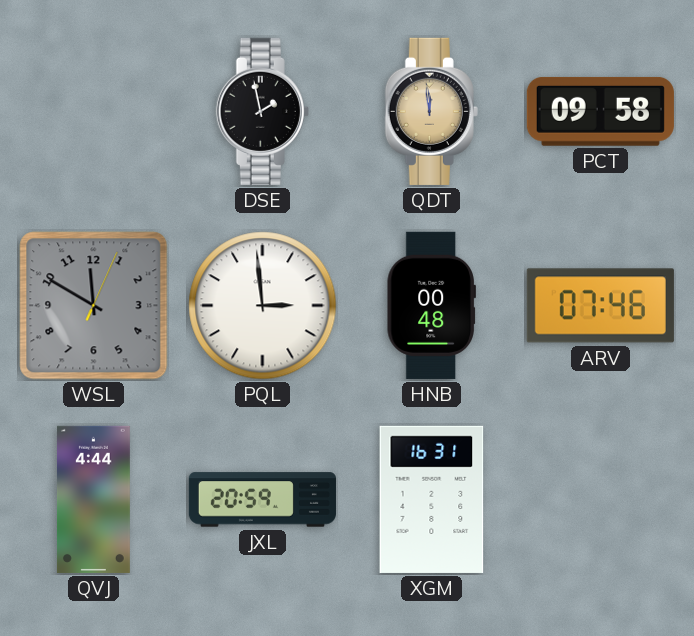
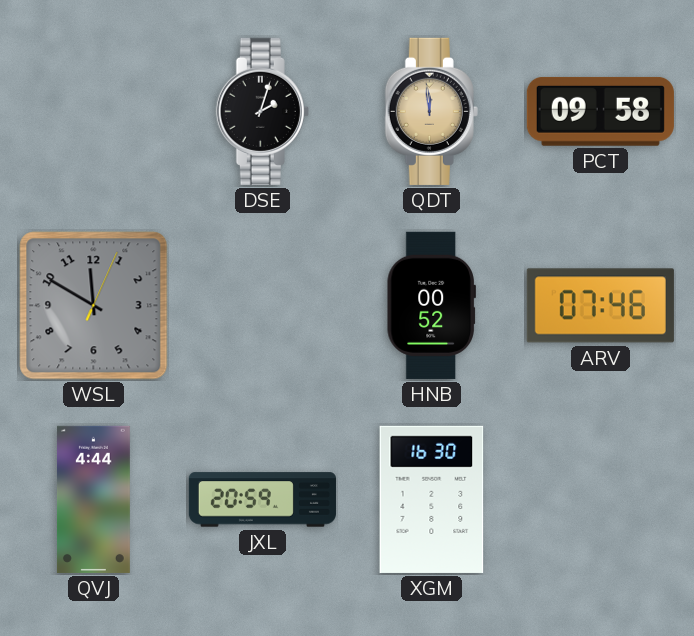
DSE: 1:58 -> 2:03
PQL: 2:59 -> none
HNB: 00:48 -> 00:52
XGM: 16:31 -> 16:30
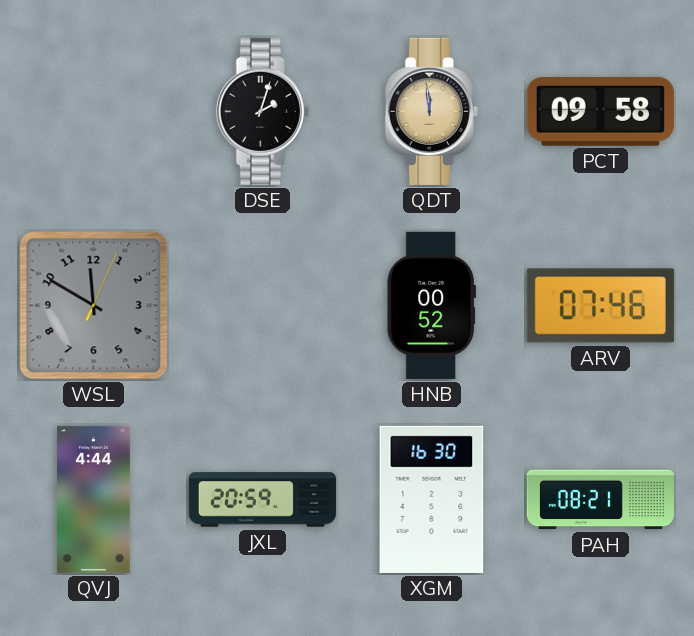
PAH: none -> 08:21
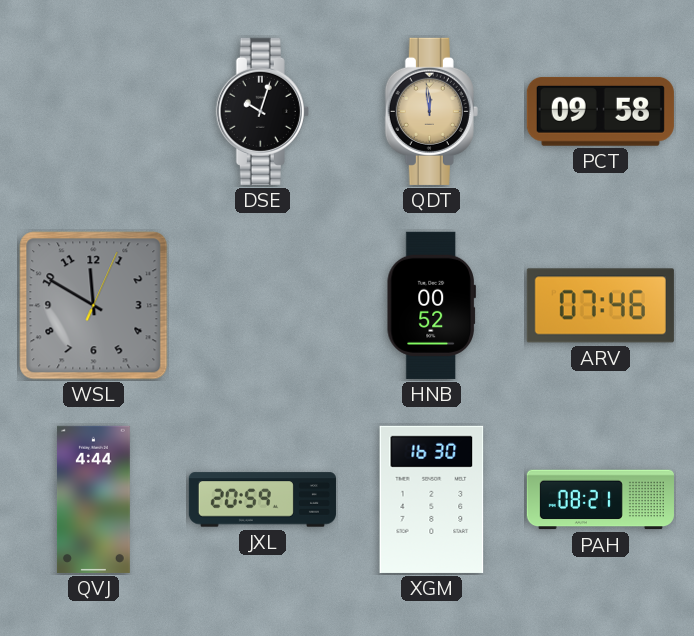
DSE: 2:03 -> 10:03
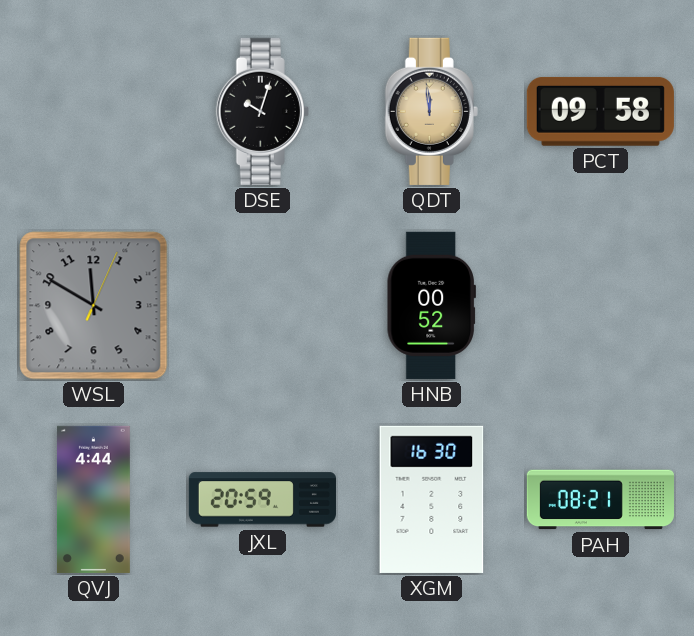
ARV: 07:46 -> none
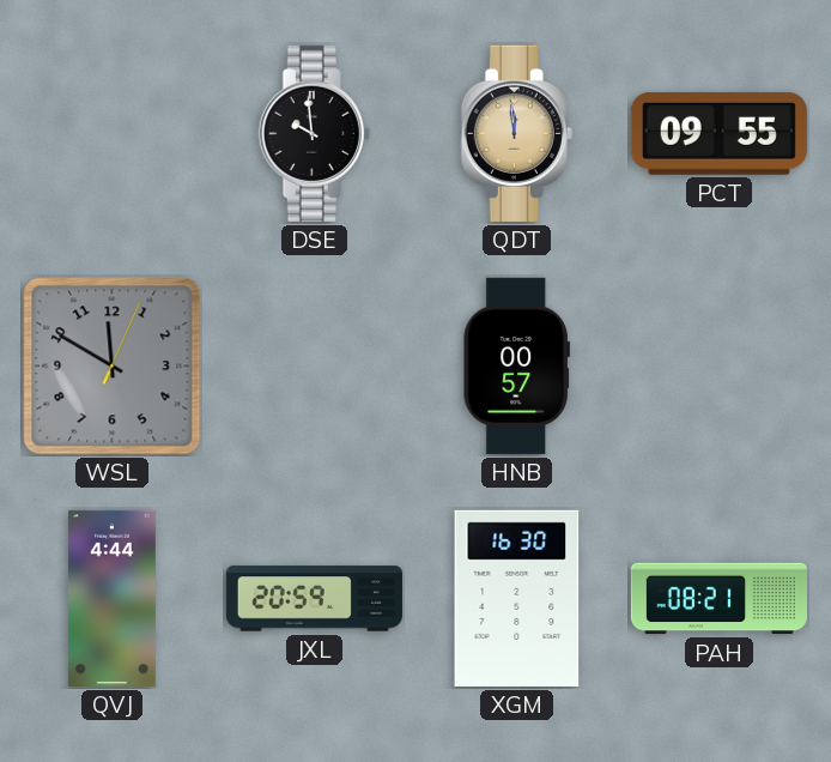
DSE: 10:03 -> 9:59
PCT: 09:58 -> 09:55
HNB: 00:52 -> 00:57
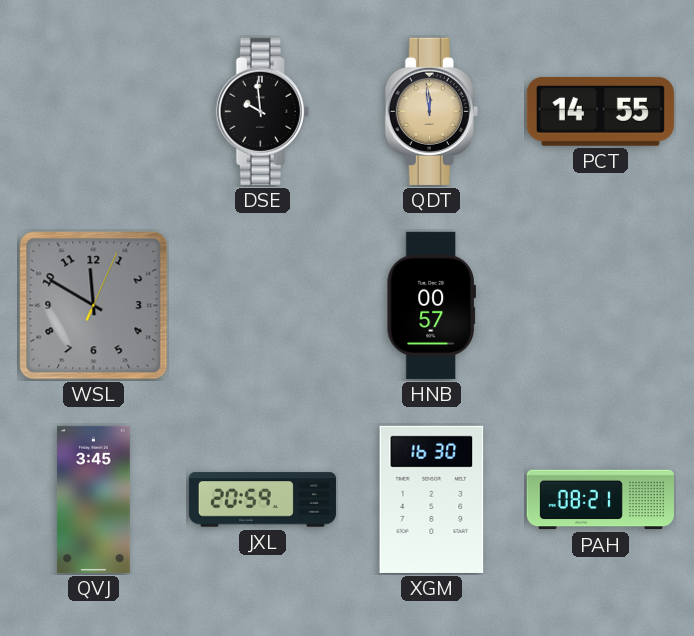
PCT: 09:55 -> 14:55
QVJ: 4:44 -> 3:45
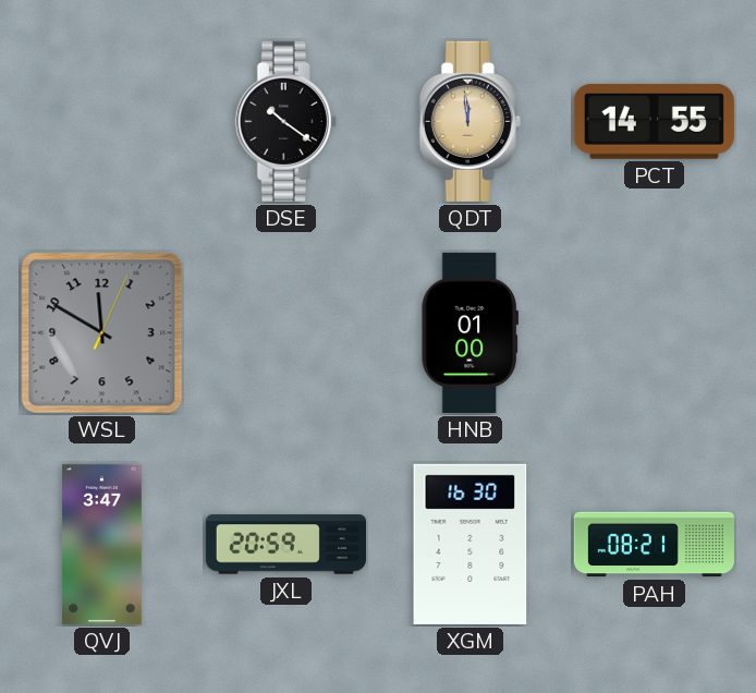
DSE: 9:59 -> 10:21
HNB: 00:57 -> 01:00
QVJ: 3:45 -> 3:47
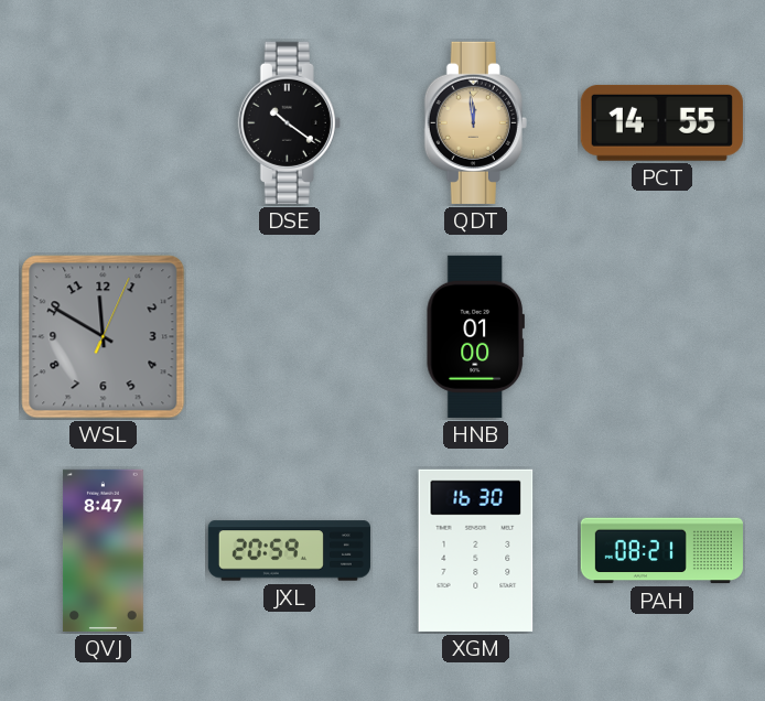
QVJ: 3:47 -> 8:47
